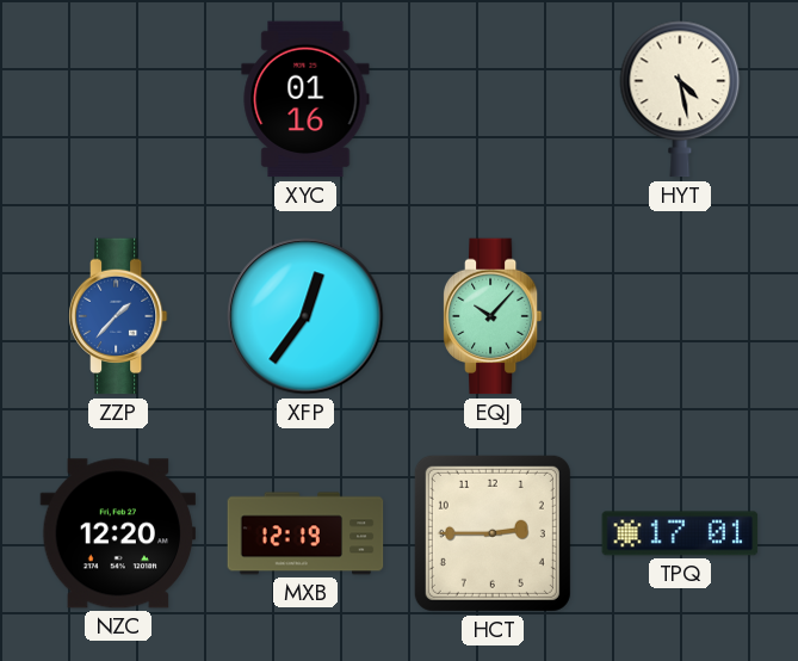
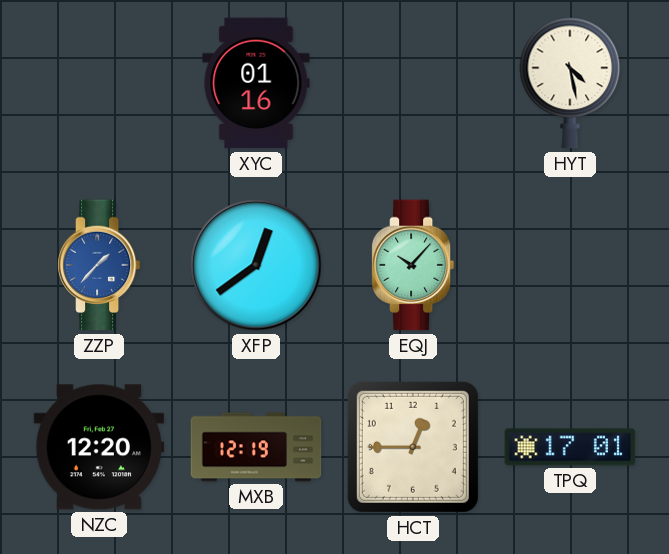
XFP: 12:36 -> 12:39
HCT: 2:45 -> 12:45
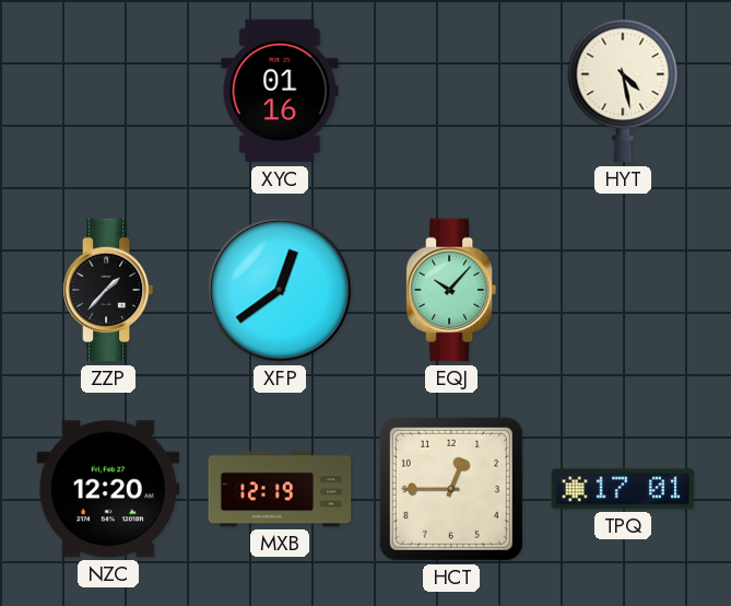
ZZP dial: blue -> black
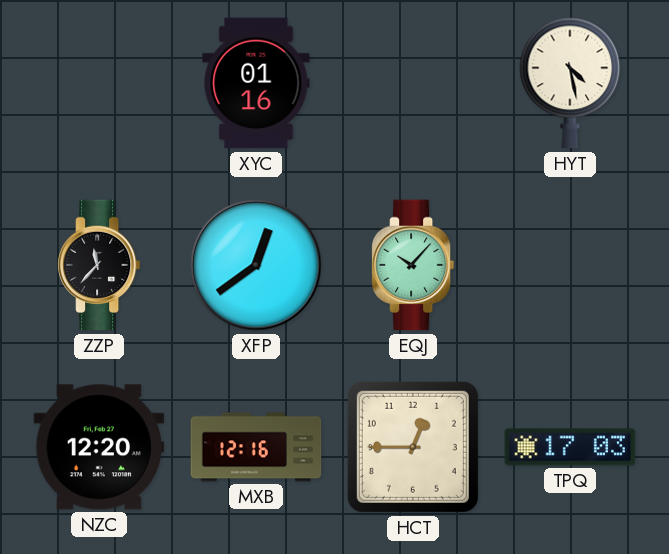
ZZP: 1:37 -> 11:37
MXB: 12:19 -> 12:16
TPQ: 17:01 -> 17:03
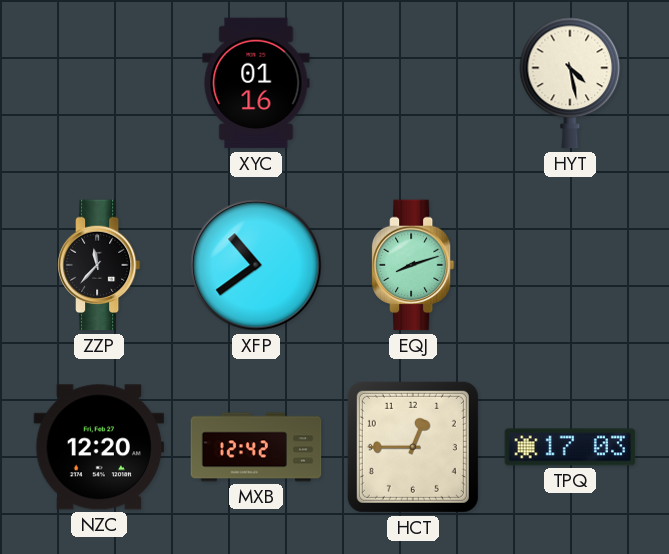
XFP: 12:39 -> 10:39
EQJ: 10:07 -> 8:12
MXB: 12:16 -> 12:42
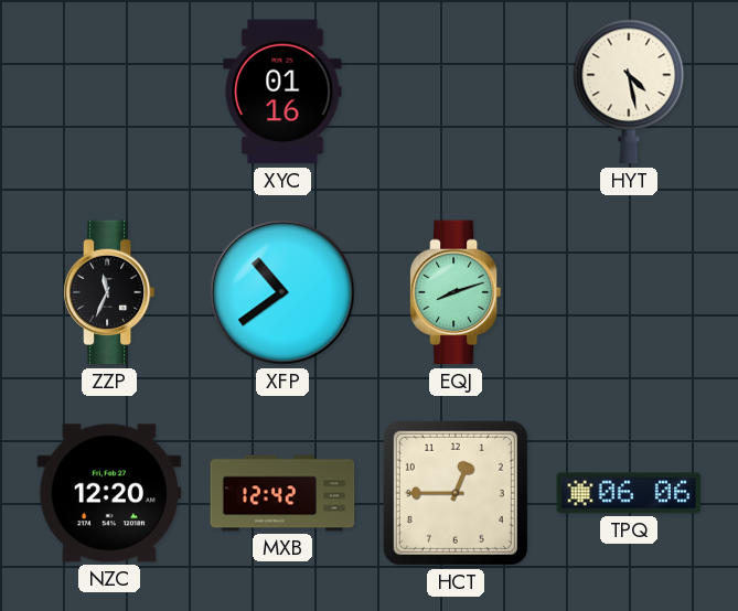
ZZP: 11:37 -> 11:34
TPQ: 17:03 -> 06:06
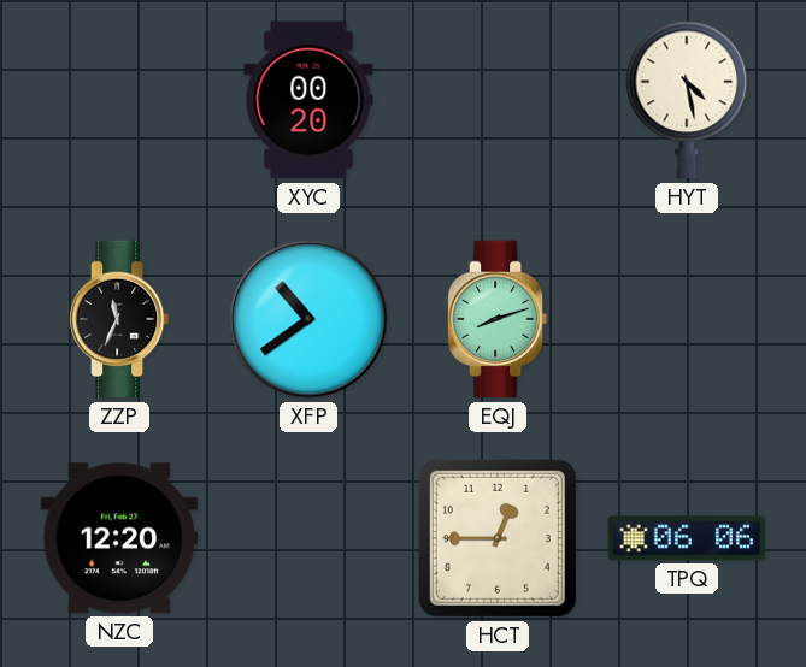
XYC: 01:16 -> 00:20
MXB: 12:42 -> none
